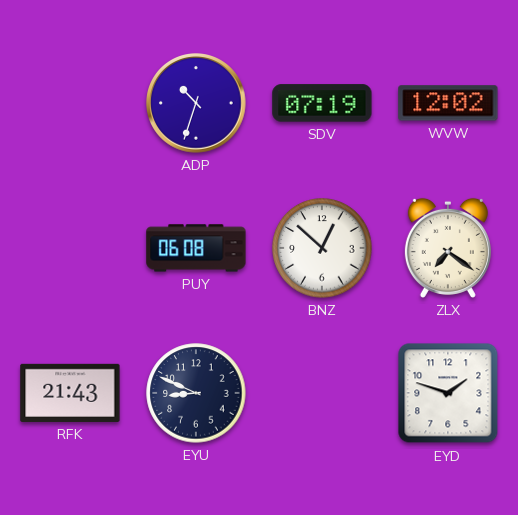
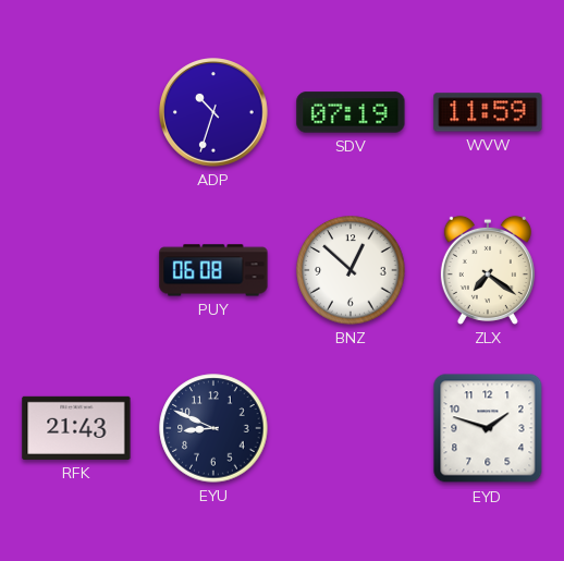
WVW: 12:02 -> 11:59
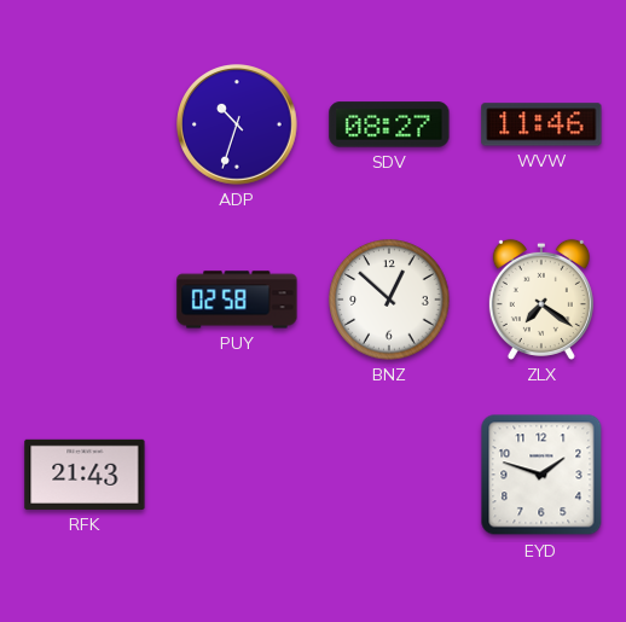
SDV: 07:19 -> 08:27
WVW: 11:59 -> 11:46
PUY: 06:08 -> 02:58
EYU: 8:49 -> none
